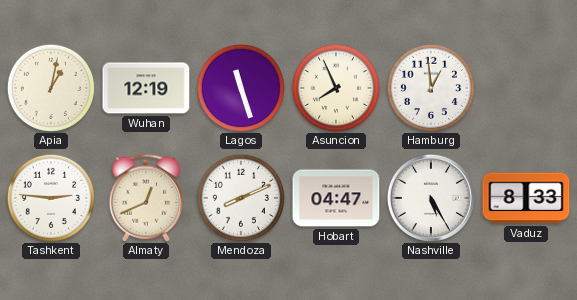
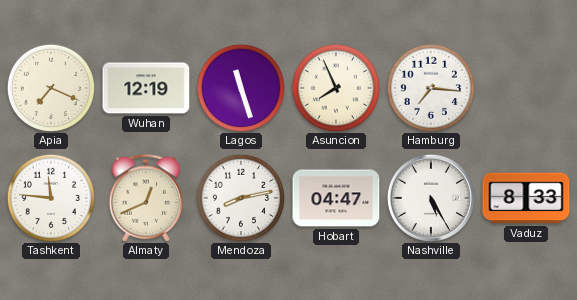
Apia: 1:02 -> 7:19
Hamburg: 12:59 -> 7:16
Tashkent: 2:46 -> 11:46
Mendoza: 8:11 -> 8:13
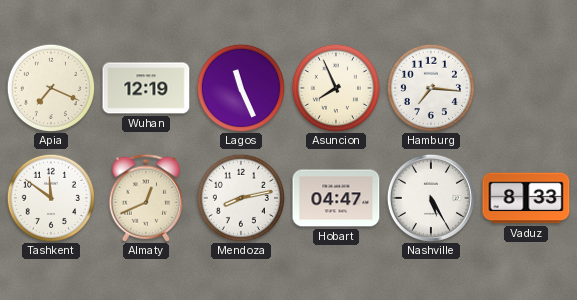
Lagos: 11:27 -> 11:26
Tashkent: 11:46 -> 11:51
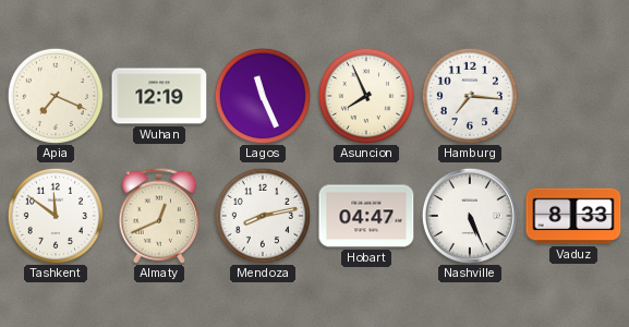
Nashville: 5:25 -> 5:26
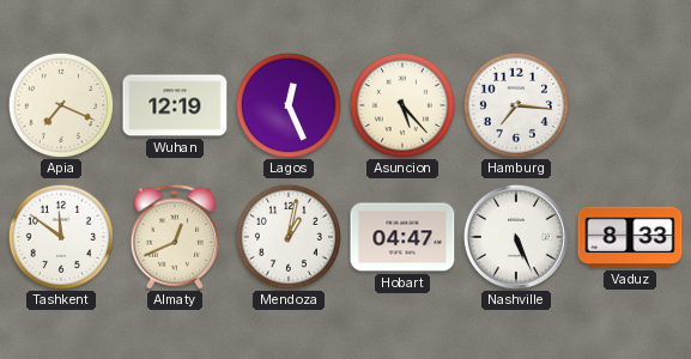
Lagos: 11:26 -> 12:26
Asuncion: 7:56 -> 5:23
Mendoza: 8:13 -> 1:02
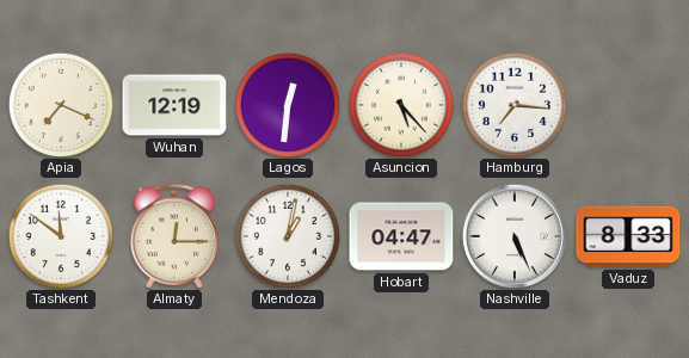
Lagos: 12:26 -> 12:31
Almaty: 12:41 -> 12:15
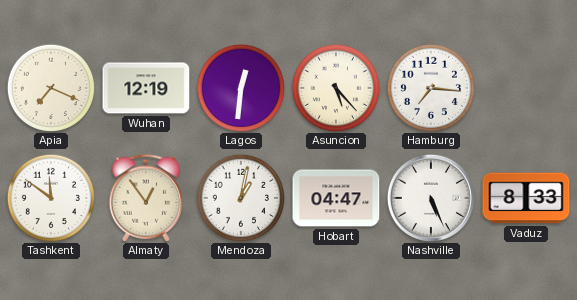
Almaty: 12:15 -> 12:54
